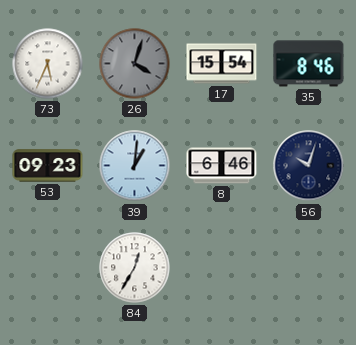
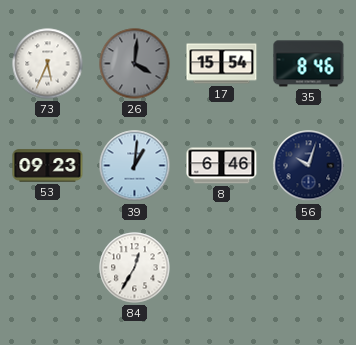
26: 4:03 -> 4:01
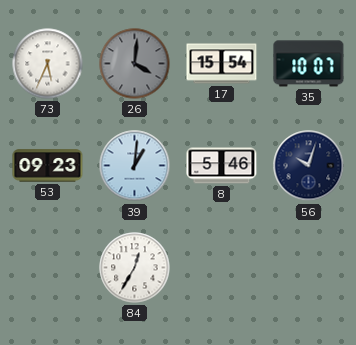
35: 8:46 -> 10:07
8: 6:46 -> 5:46
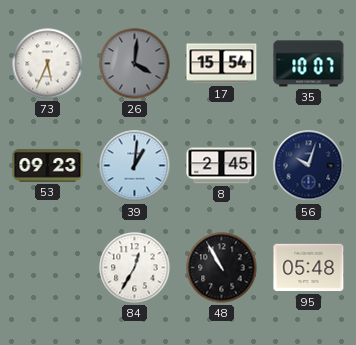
8: 5:46 -> 2:45
48: none -> 10:55
95: none -> 05:48
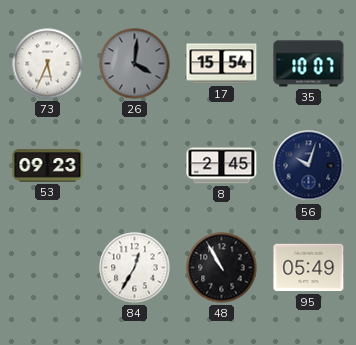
39: 1:01 -> none
95: 05:48 -> 05:49
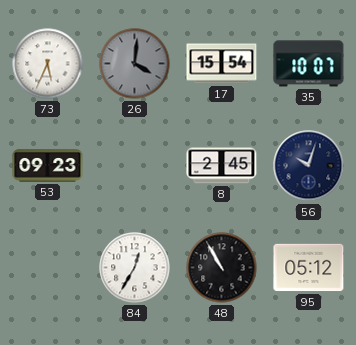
95: 05:49 -> 05:12
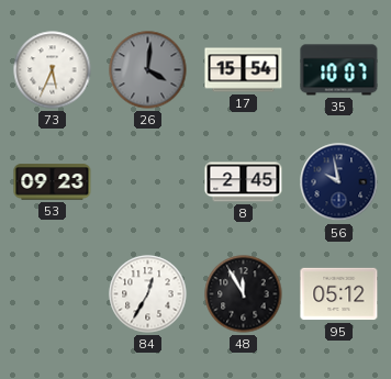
56: 10:03 -> 9:58
48: 10:55 -> 11:55
